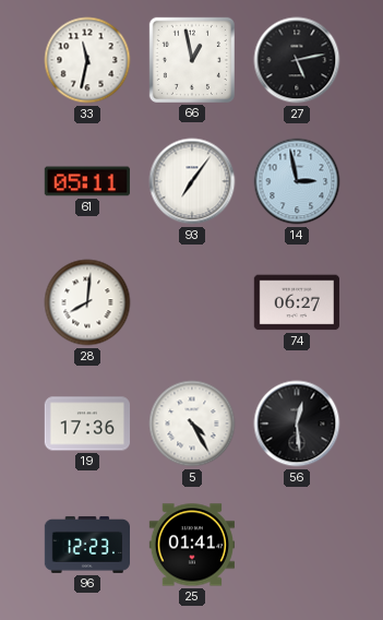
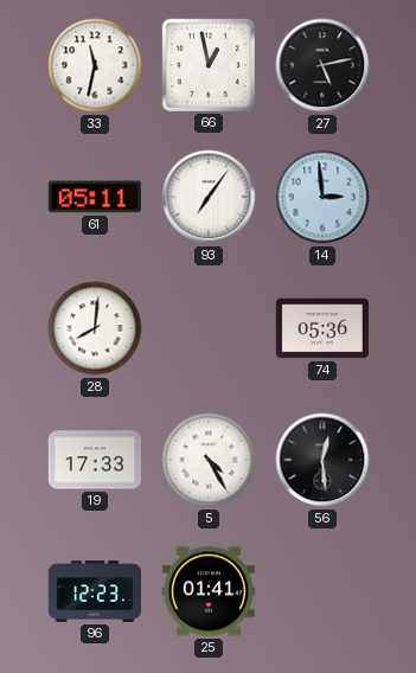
14: 2:58 -> 2:59
74: 06:27 -> 05:36
19: 17:36 -> 17:33
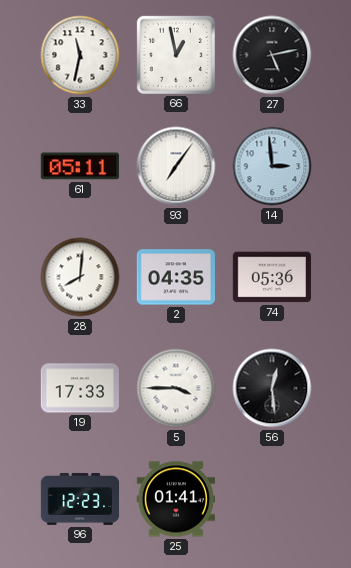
2: none -> 04:35
5: 4:25 -> 3:45
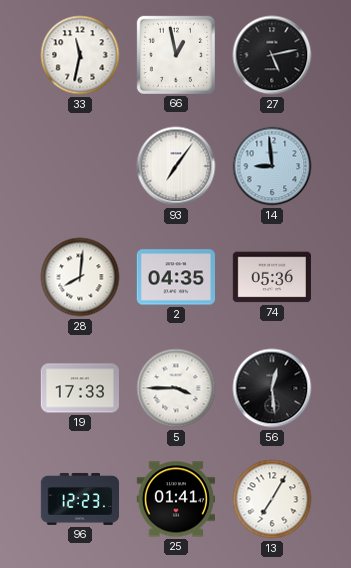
61: 05:11 -> none
14: 2:59 -> 8:59
13: none -> 7:05
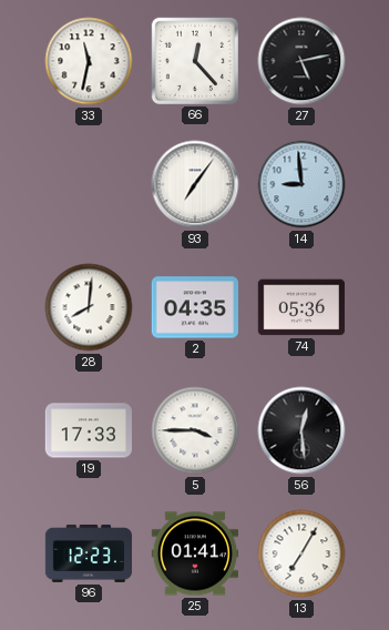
66: 12:58 -> 12:23
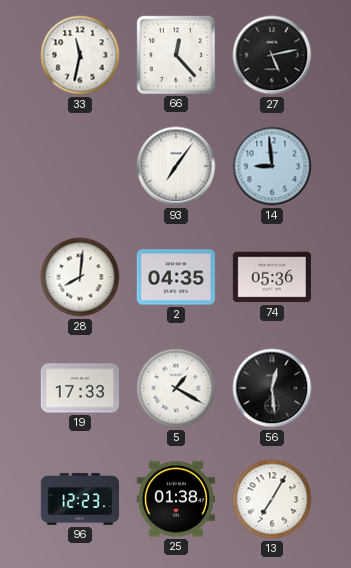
5: 3:45 -> 1:20
25: 01:41 -> 01:38
